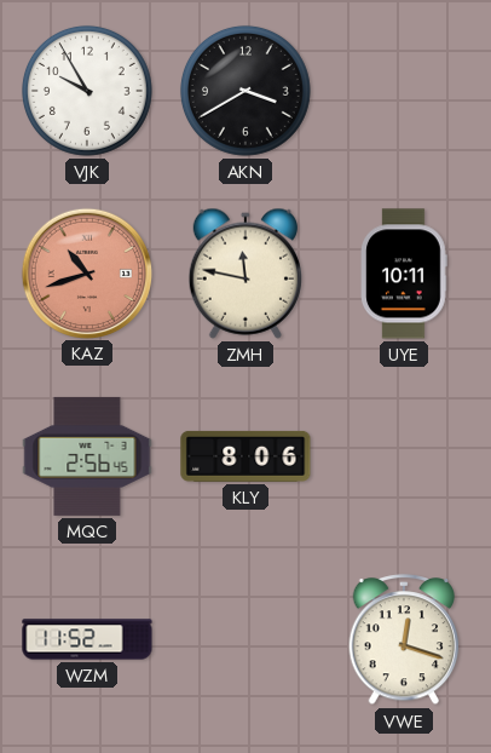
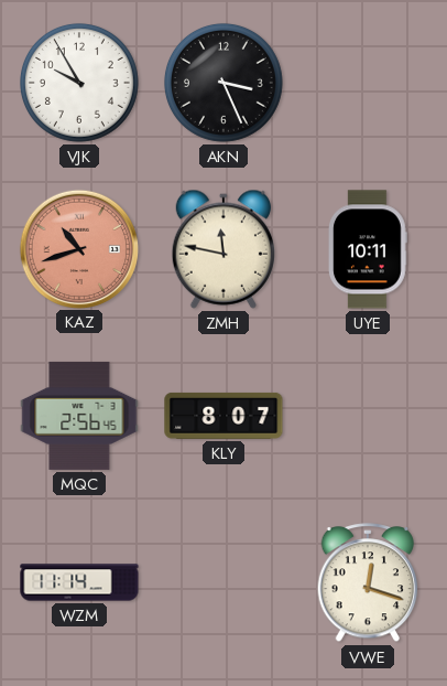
AKN: 3:40 -> 3:26
KLY: 8:06 -> 8:07
WZM: 11:52 -> 11:14
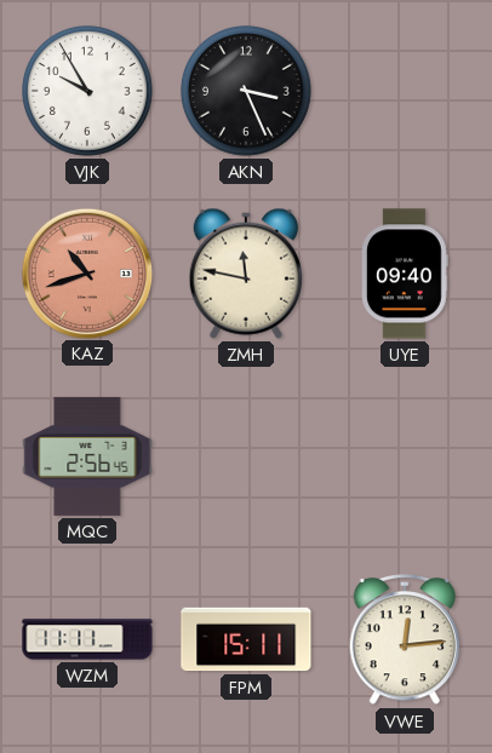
UYE: 10:11 -> 09:40
KLY: 8:07 -> none
WZM: 11:14 -> 11:11
FPM: none -> 15:11
VWE: 12:18 -> 12:14
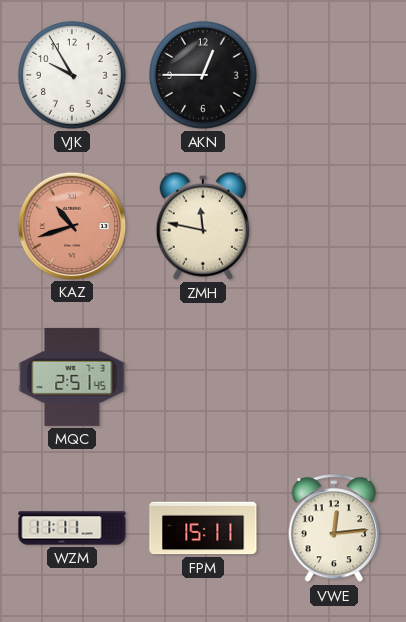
AKN: 3:26 -> 12:45
UYE: 09:40 -> none
MQC: 2:56 -> 2:51
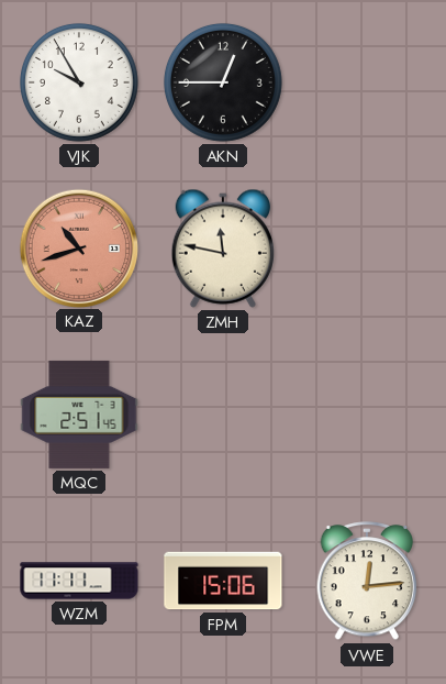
FPM: 15:11 -> 15:06
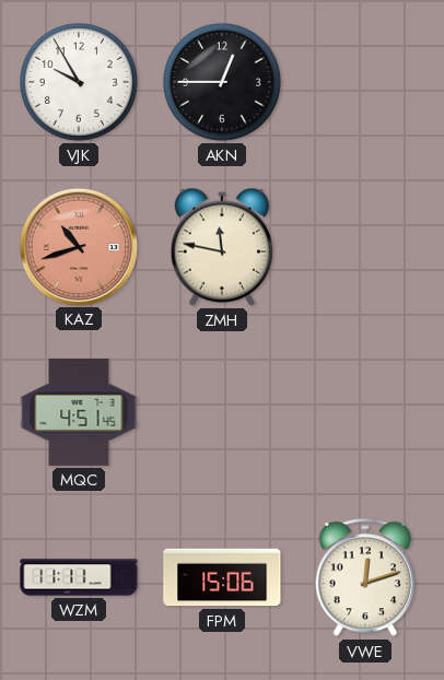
MQC: 2:51 -> 4:51
VWE: 12:14 -> 12:12
